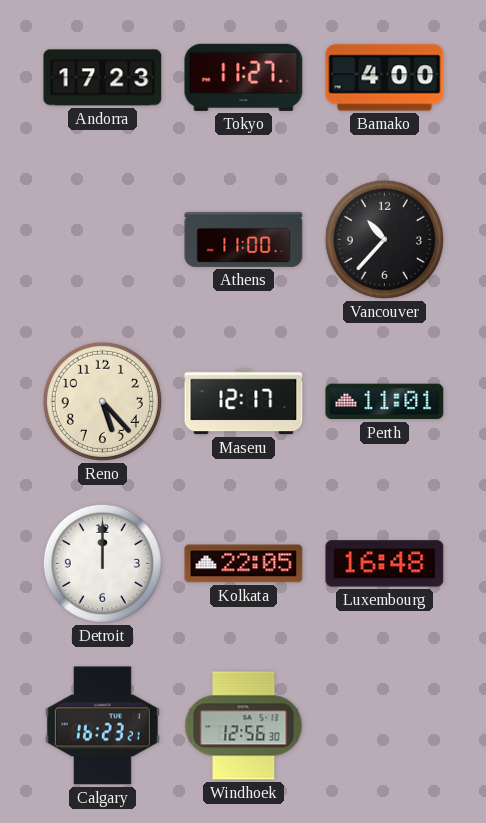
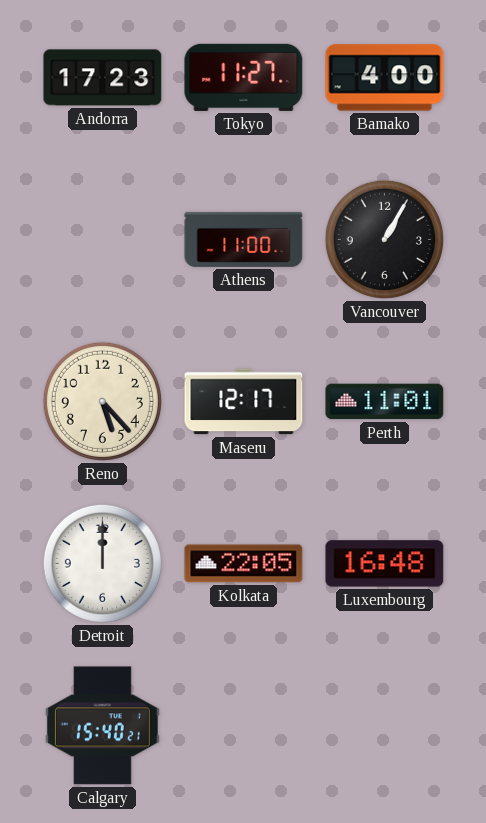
Vancouver: 10:37 -> 1:05
Calgary: 16:23 -> 15:40
Windhoek: 12:56 -> none
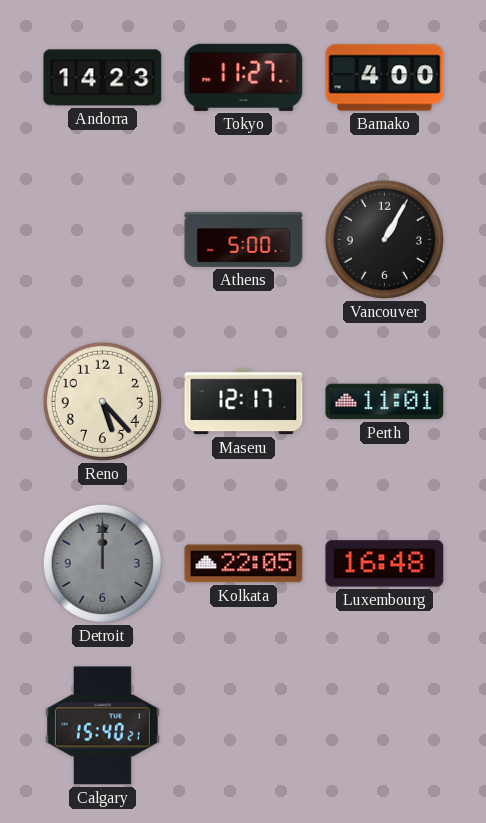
Andorra: 17:23 -> 14:23
Athens: 11:00 -> 5:00
Detroit dial: white -> grey
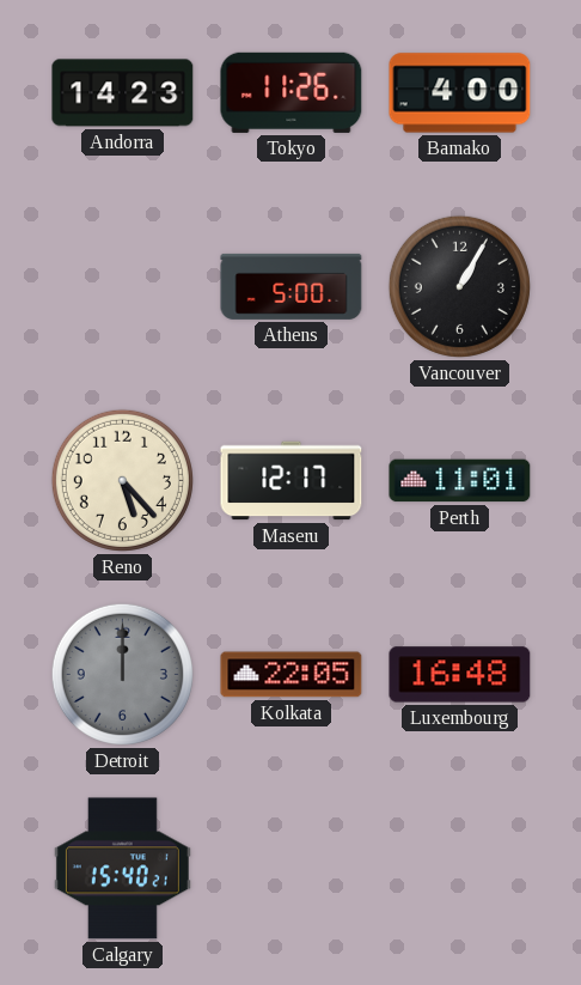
Tokyo: 11:27 -> 11:26
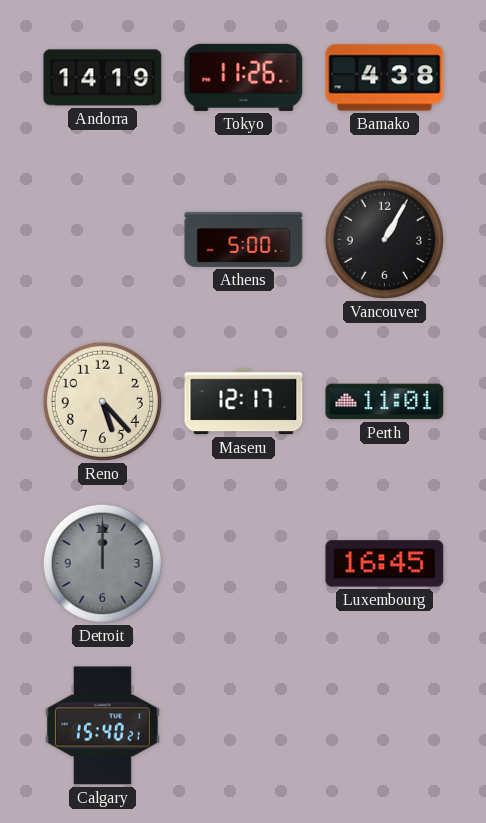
Andorra: 14:23 -> 14:19
Bamako: 4:00 -> 4:38
Kolkata: 22:05 -> none
Luxembourg: 16:48 -> 16:45
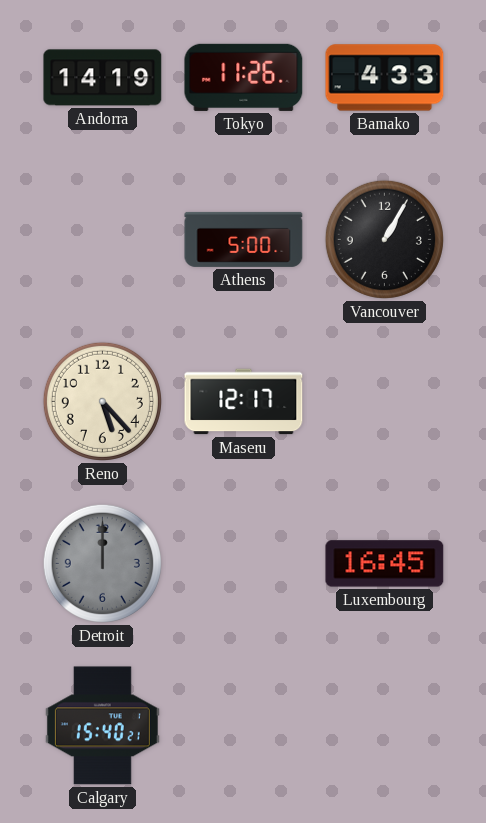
Bamako: 4:38 -> 4:33
Perth: 11:01 -> none
